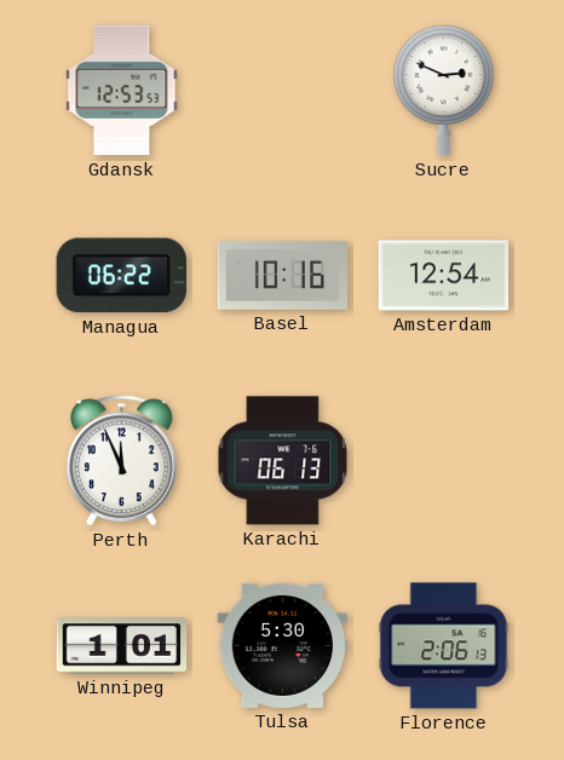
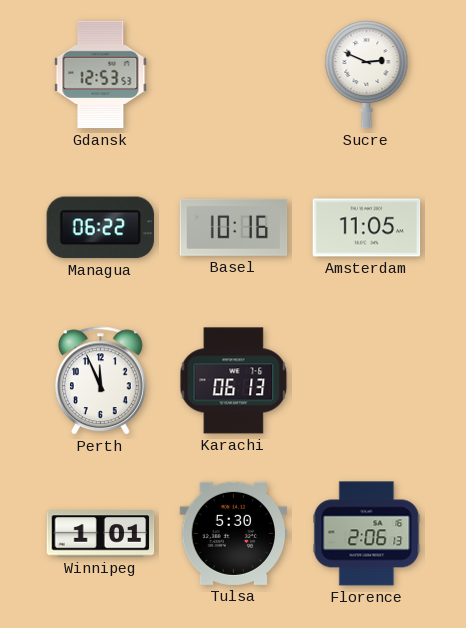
Amsterdam: 12:54 -> 11:05
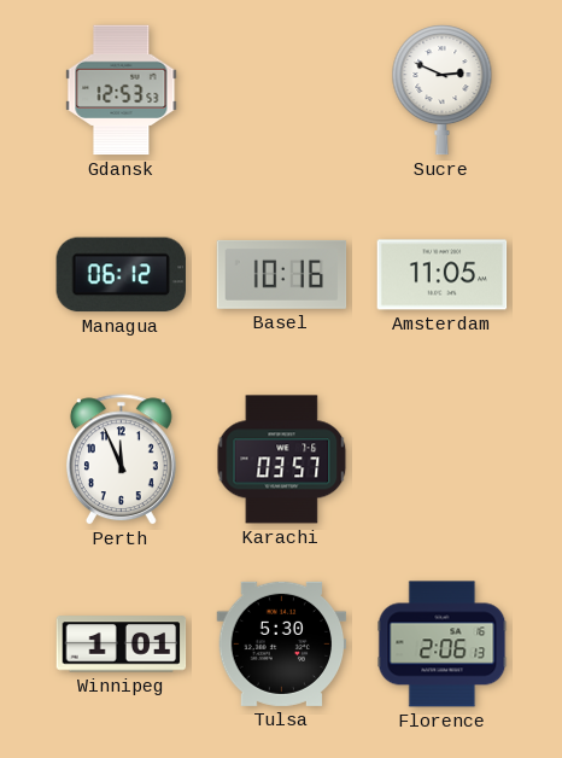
Managua: 06:22 -> 06:12
Karachi: 06:13 -> 03:57
